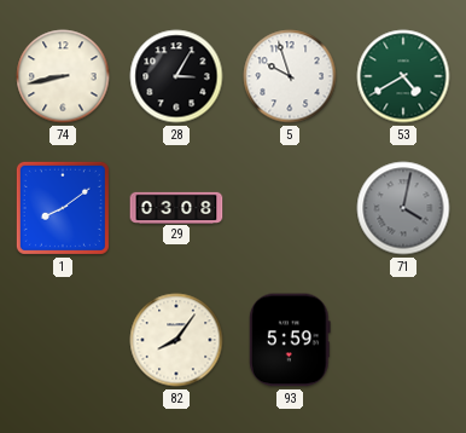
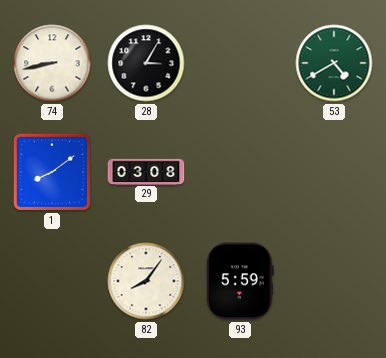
5: 9:57 -> none
71: 4:02 -> none
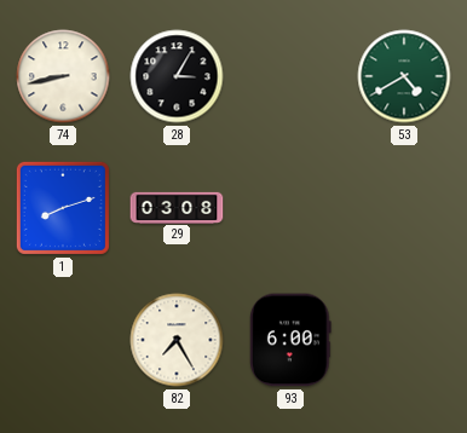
1: 8:09 -> 8:12
82: 8:06 -> 7:25
93: 5:59 -> 6:00
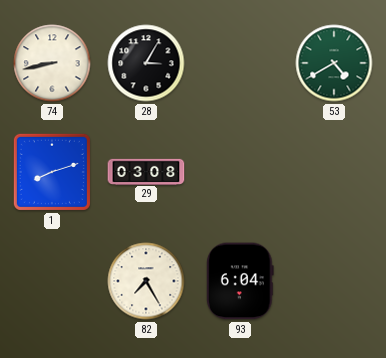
93: 6:00 -> 6:04
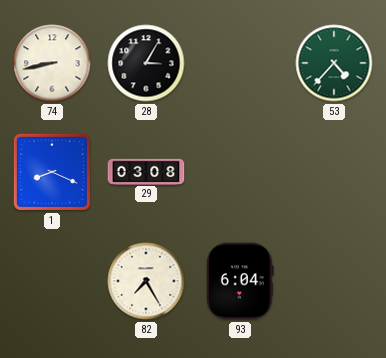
53: 4:40 -> 4:37
1: 8:12 -> 8:19
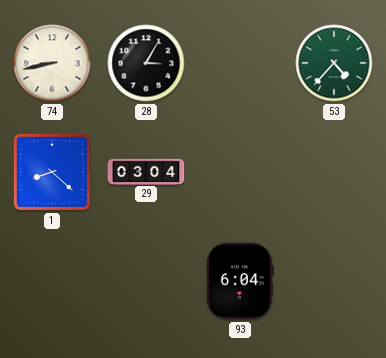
1: 8:19 -> 8:22
29: 03:08 -> 03:04
82: 7:25 -> none
